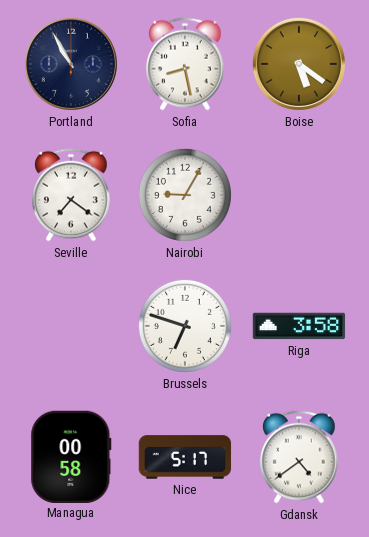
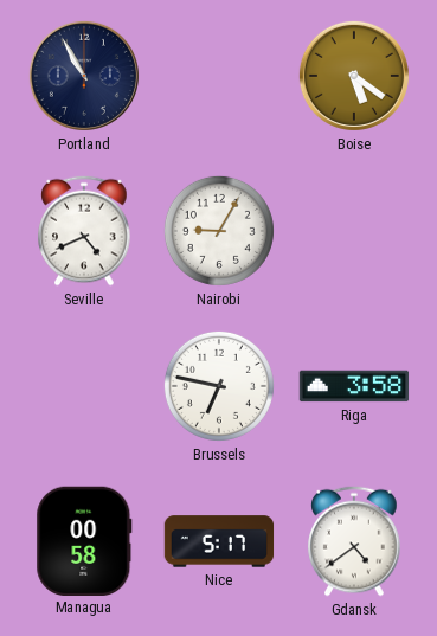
Sofia: 8:28 -> none
Seville: 7:21 -> 4:41
Brussels: 6:48 -> 6:47
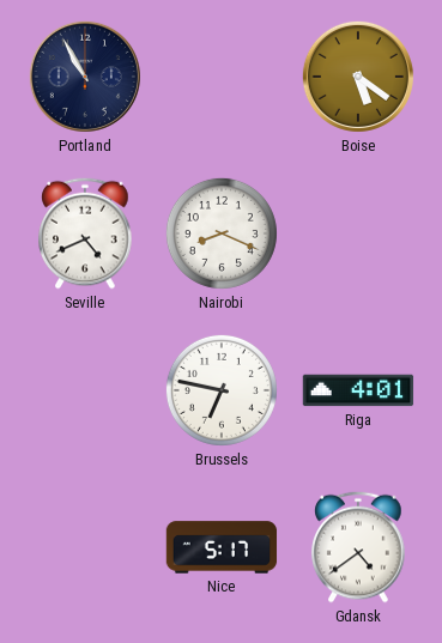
Nairobi: 9:05 -> 8:19
Riga: 3:58 -> 4:01
Managua: 00:58 -> none
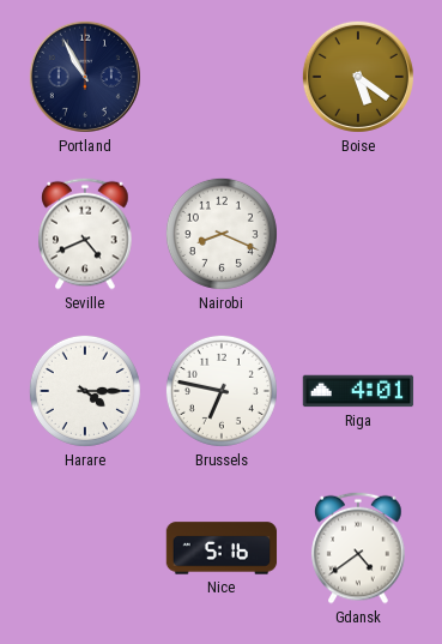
Harare: none -> 4:15
Nice: 5:17 -> 5:16
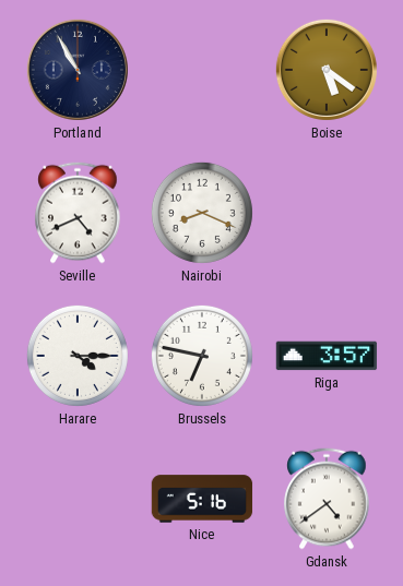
Riga: 4:01 -> 3:57
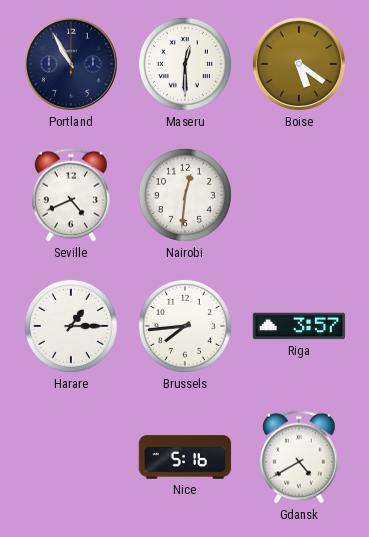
Maseru: none -> 12:30
Nairobi: 8:19 -> 12:31
Harare: 4:15 -> 1:15
Brussels: 6:47 -> 7:44
Gdansk: 4:39 -> 4:40
